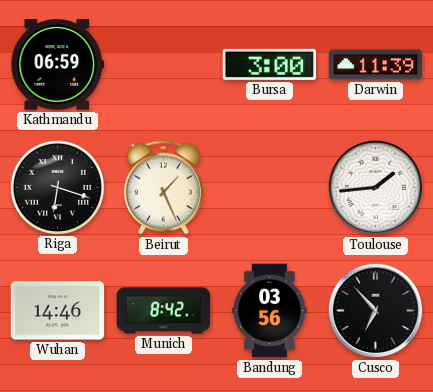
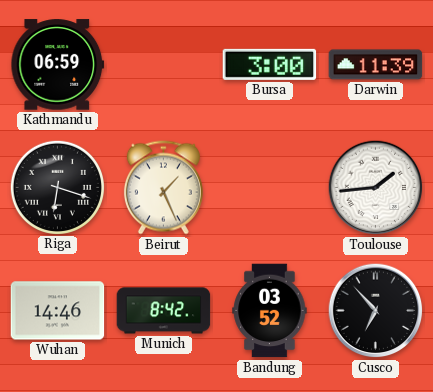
Bandung: 03:56 -> 03:52
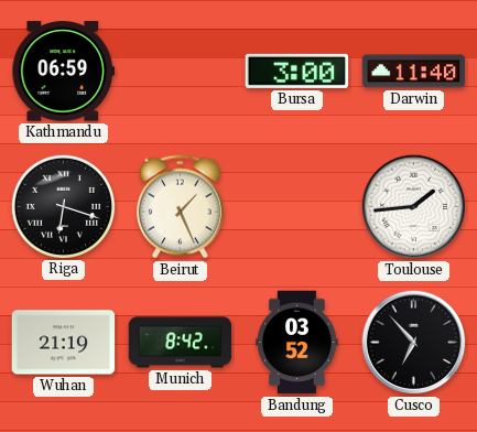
Darwin: 11:39 -> 11:40
Wuhan: 14:46 -> 21:19
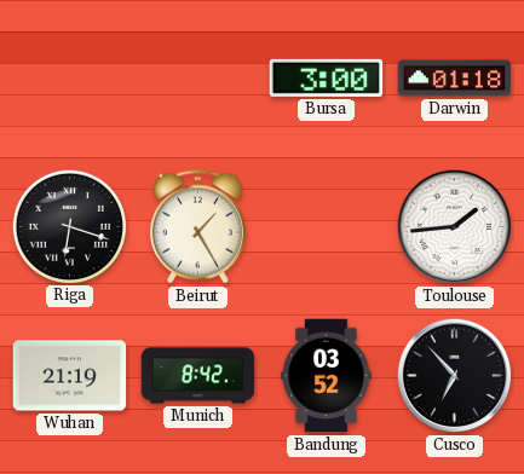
Kathmandu: 06:59 -> none
Darwin: 11:40 -> 01:18
Beirut: 1:26 -> 1:25
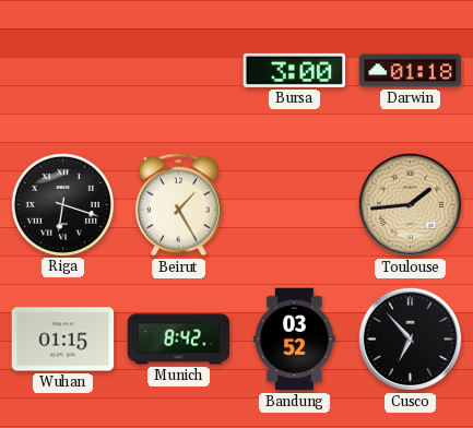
Toulouse dial: white -> champagne
Wuhan: 21:19 -> 01:15
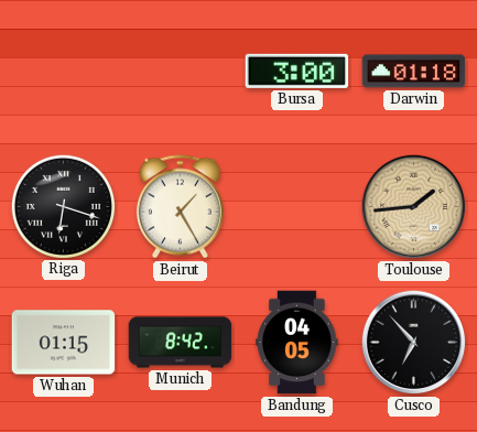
Bandung: 03:52 -> 04:05
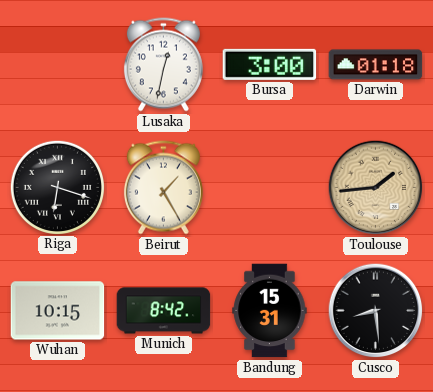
Lusaka: none -> 12:32
Wuhan: 01:15 -> 10:15
Bandung: 04:05 -> 15:31
Cusco: 6:53 -> 8:29
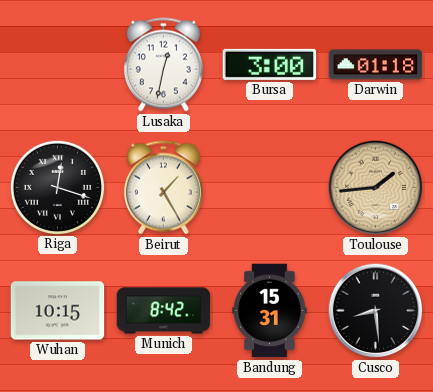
Riga: 6:18 -> 12:18
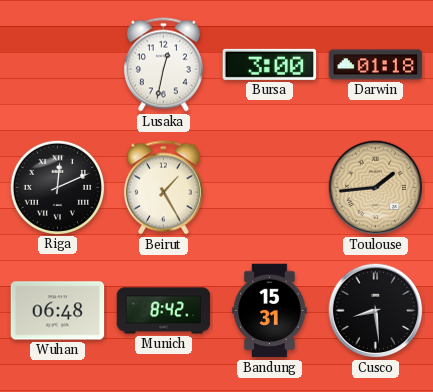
Riga: 12:18 -> 12:11
Wuhan: 10:15 -> 06:48
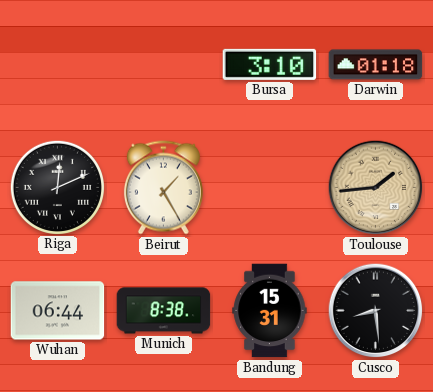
Lusaka: 12:32 -> none
Bursa: 3:00 -> 3:10
Wuhan: 06:48 -> 06:44
Munich: 8:42 -> 8:38
